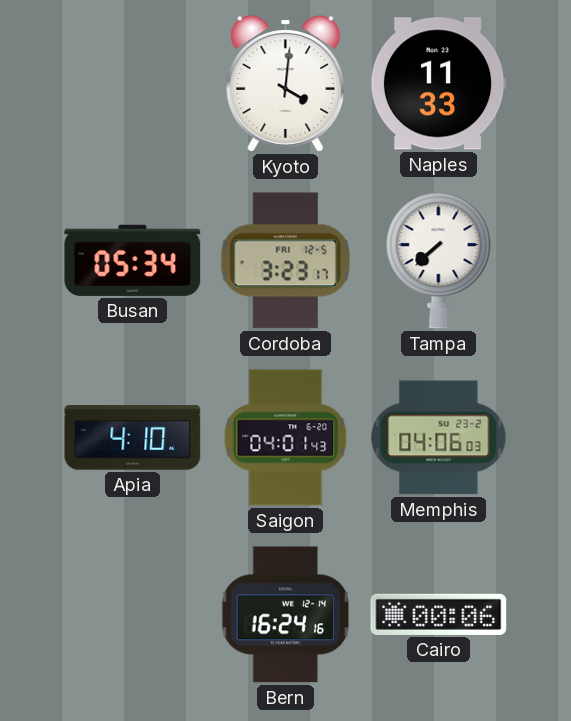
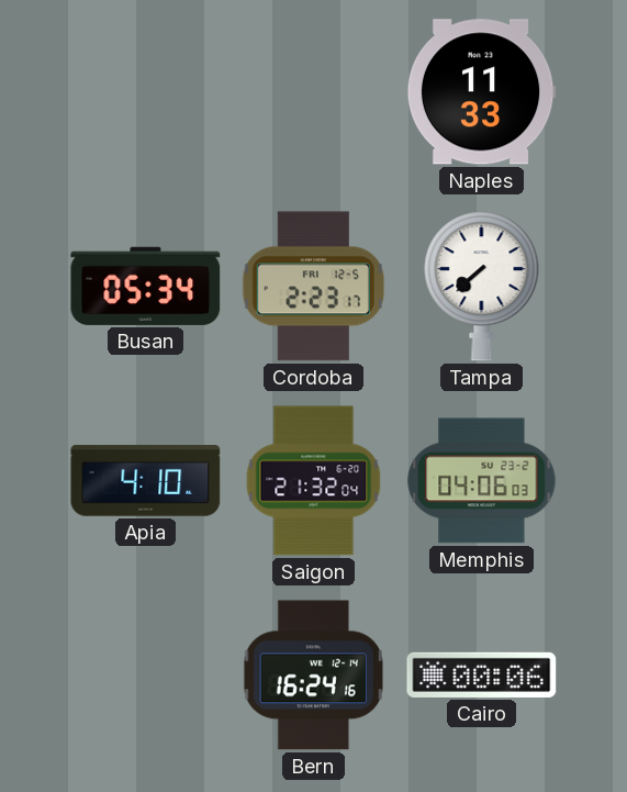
Kyoto: 4:01 -> none
Cordoba: 3:23 -> 2:23
Saigon: 04:01 -> 21:32
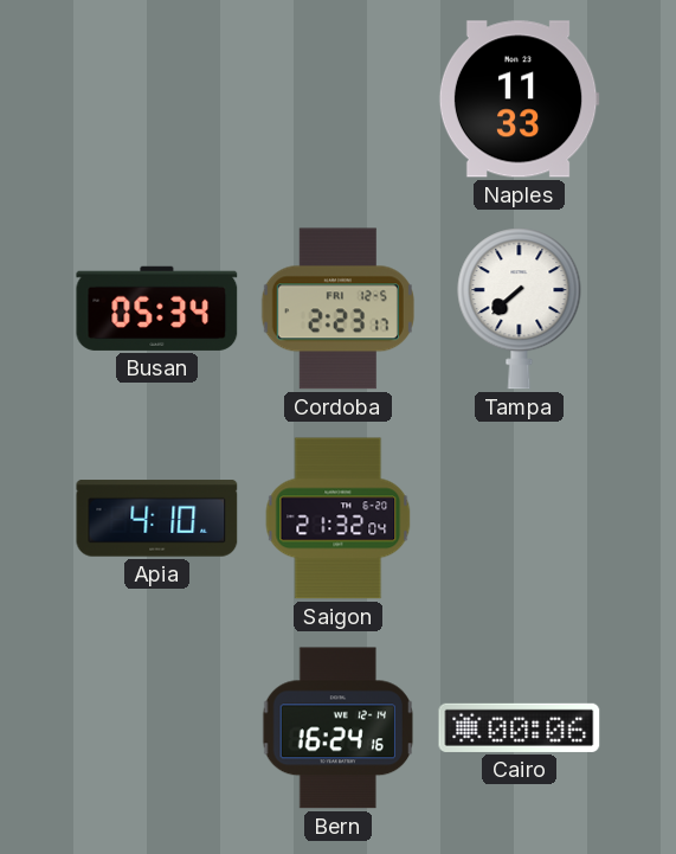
Memphis: 04:06 -> none
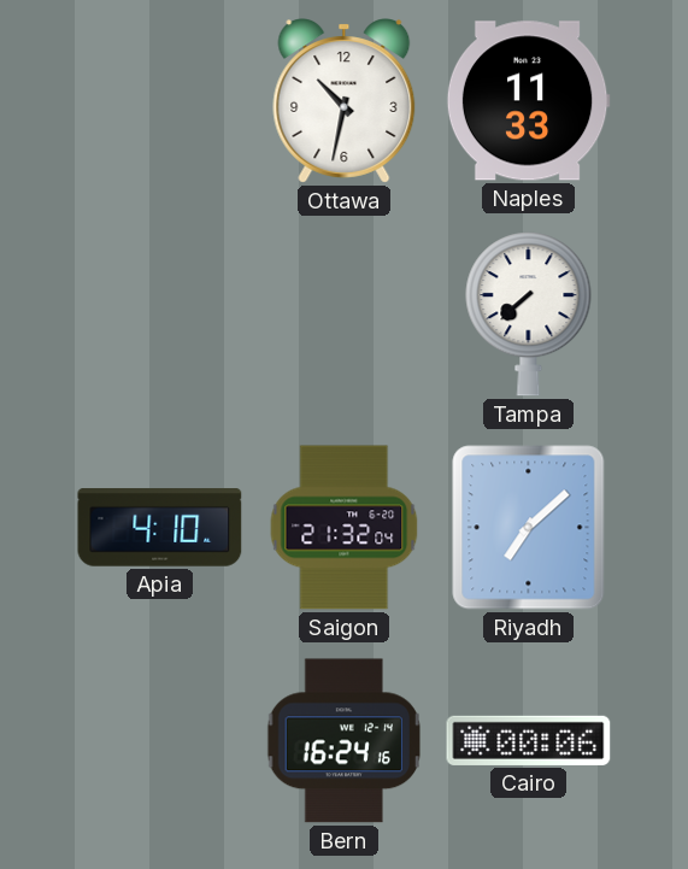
Ottawa: none -> 10:32
Busan: 05:34 -> none
Cordoba: 2:23 -> none
Riyadh: none -> 7:08
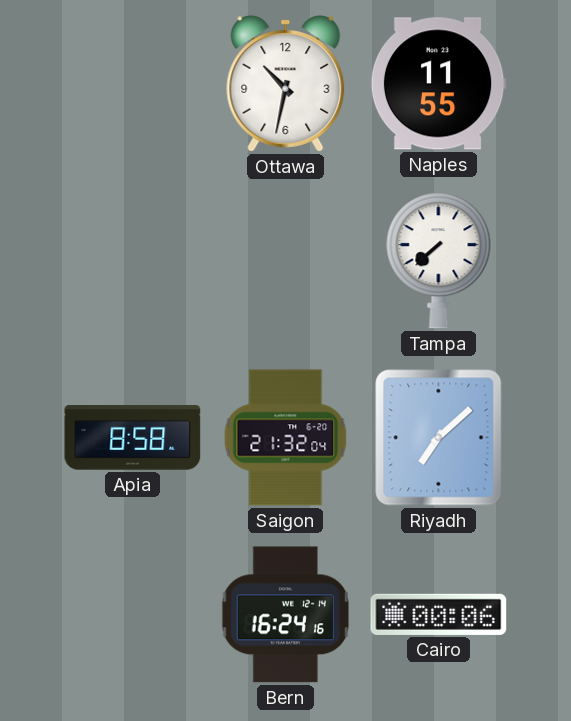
Naples: 11:33 -> 11:55
Apia: 4:10 -> 8:58
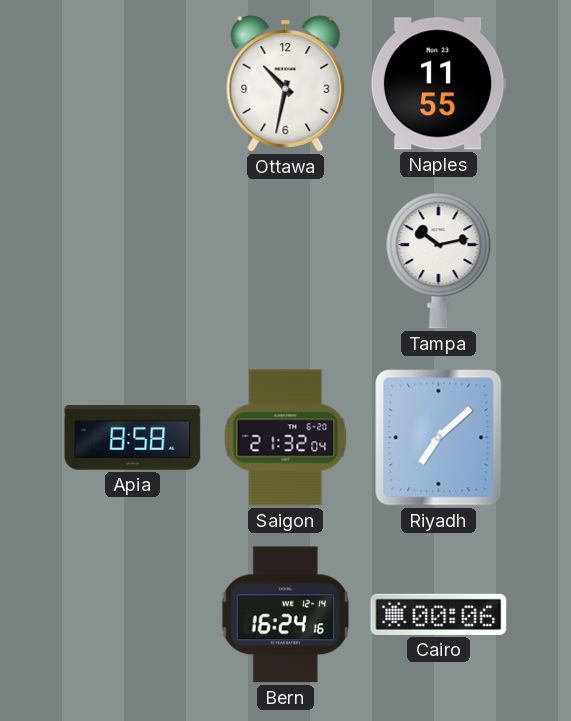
Tampa: 7:38 -> 10:13
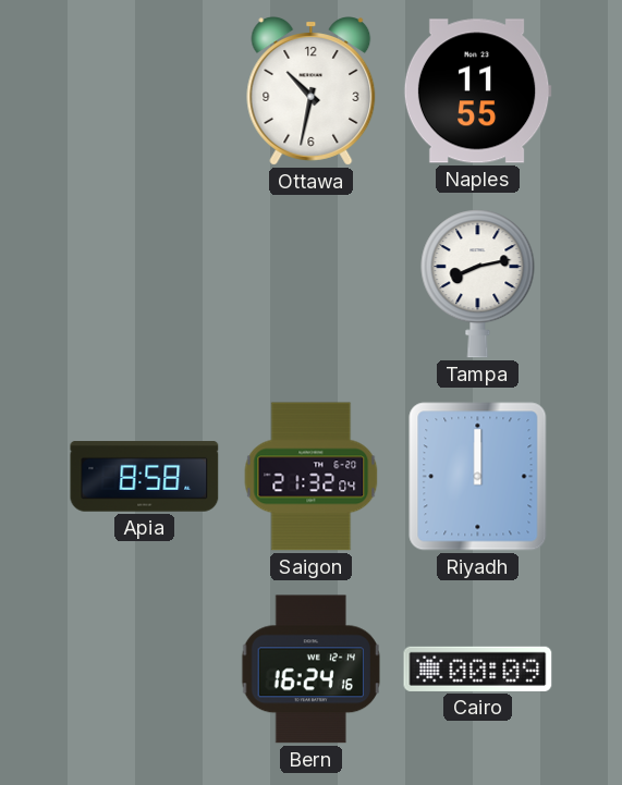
Tampa: 10:13 -> 8:13
Riyadh: 7:08 -> 12:00
Cairo: 00:06 -> 00:09
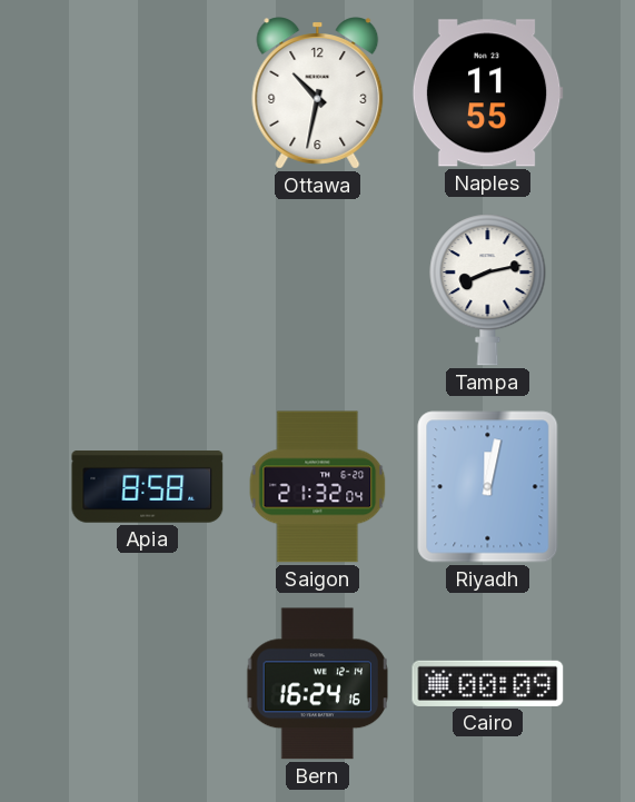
Riyadh: 12:00 -> 12:02
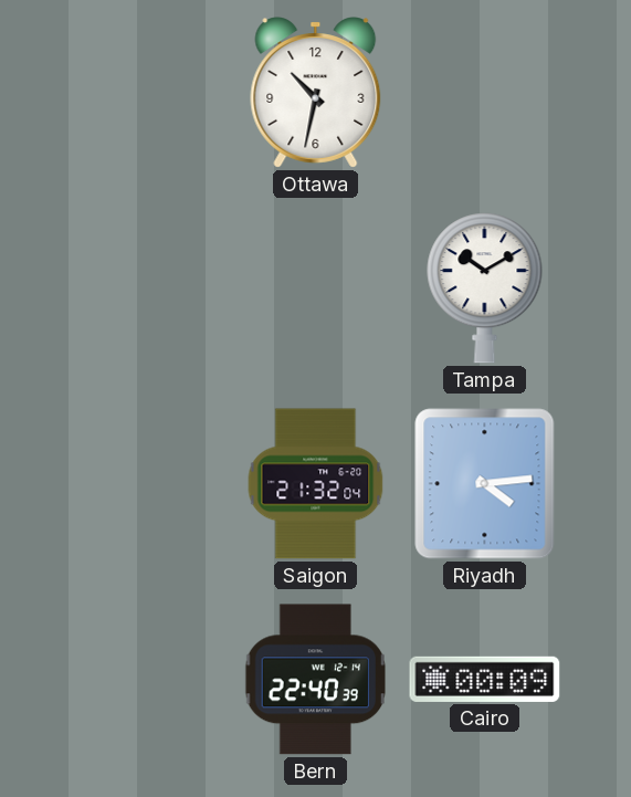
Naples: 11:55 -> none
Tampa: 8:13 -> 10:10
Apia: 8:58 -> none
Riyadh: 12:02 -> 4:14
Bern: 16:24 -> 22:40
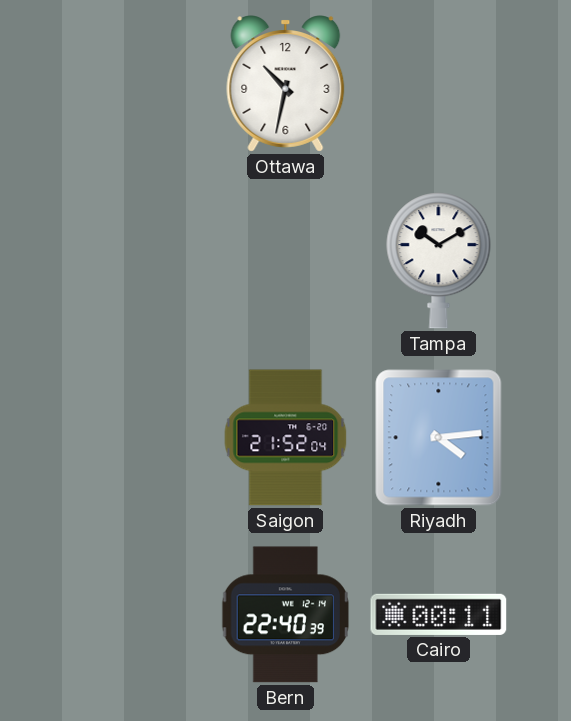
Saigon: 21:32 -> 21:52
Cairo: 00:09 -> 00:11
